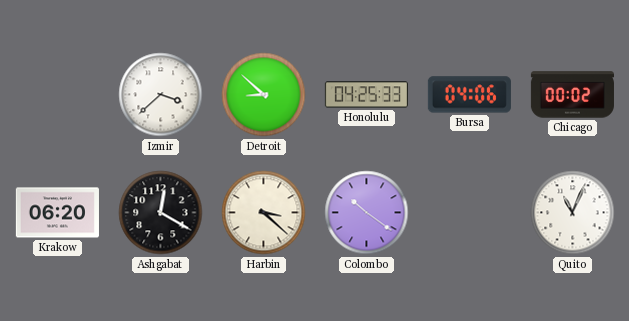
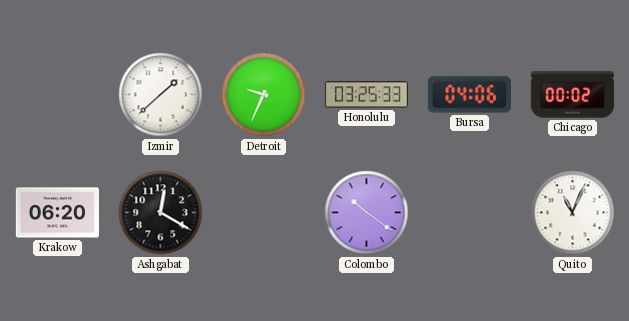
Izmir: 3:38 -> 1:38
Detroit: 8:52 -> 9:34
Honolulu: 04:25 -> 03:25
Harbin: 3:22 -> none
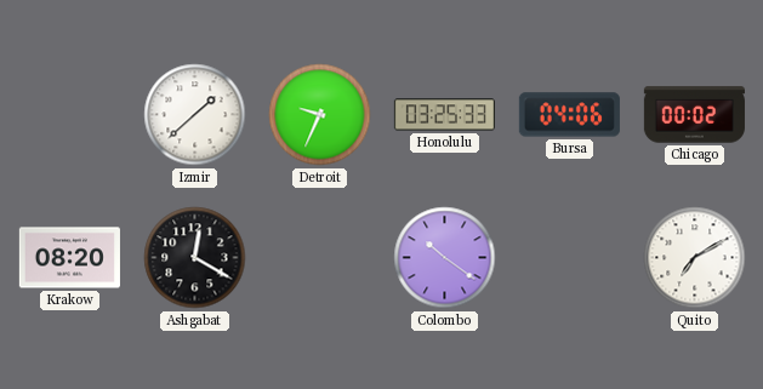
Krakow: 06:20 -> 08:20
Quito: 11:04 -> 7:10
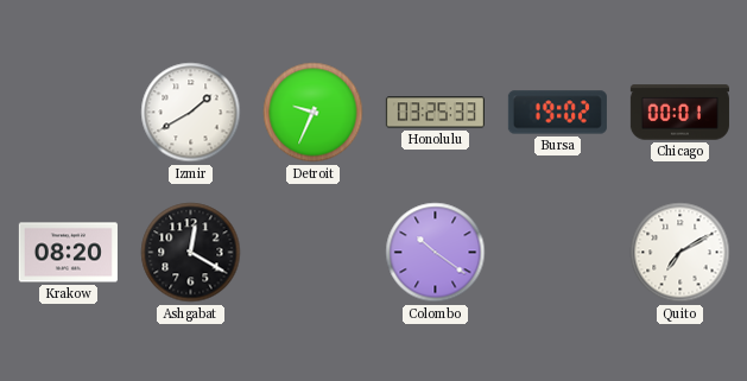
Izmir: 1:38 -> 1:40
Bursa: 04:06 -> 19:02
Chicago: 00:02 -> 00:01
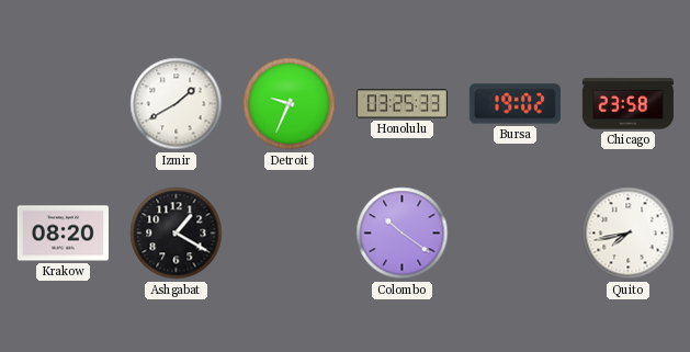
Chicago: 00:01 -> 23:58
Ashgabat: 12:20 -> 1:20
Quito: 7:10 -> 7:43
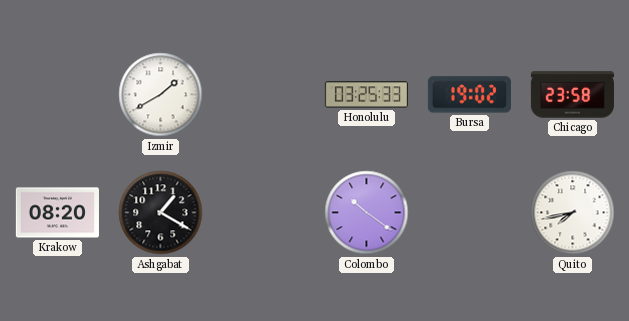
Detroit: 9:34 -> none
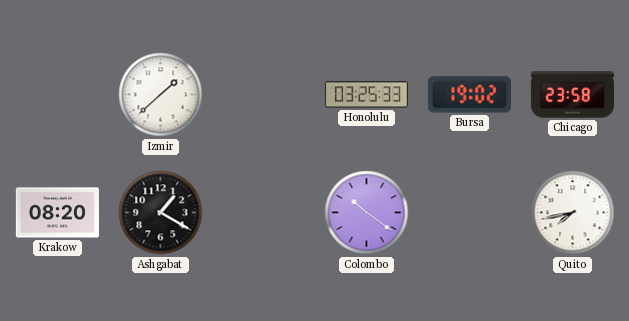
Izmir: 1:40 -> 1:38
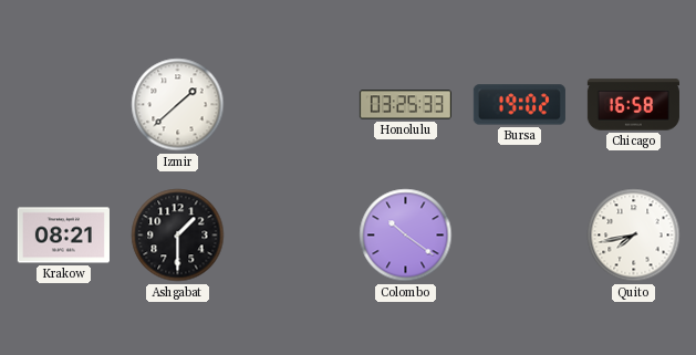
Chicago: 23:58 -> 16:58
Krakow: 08:20 -> 08:21
Ashgabat: 1:20 -> 1:30
